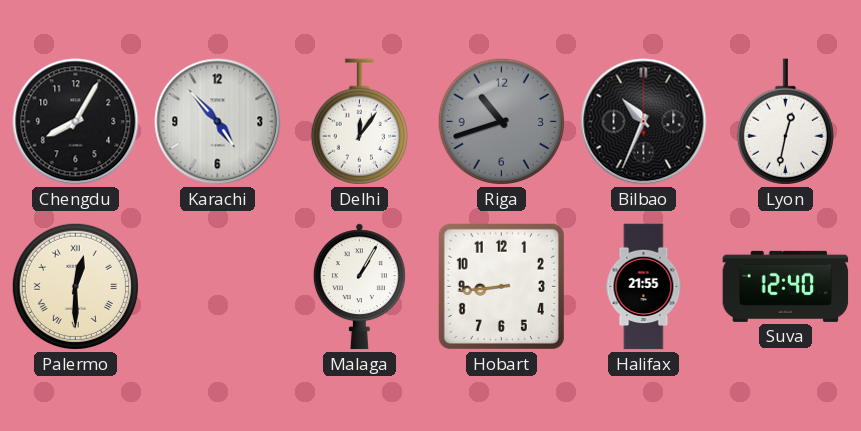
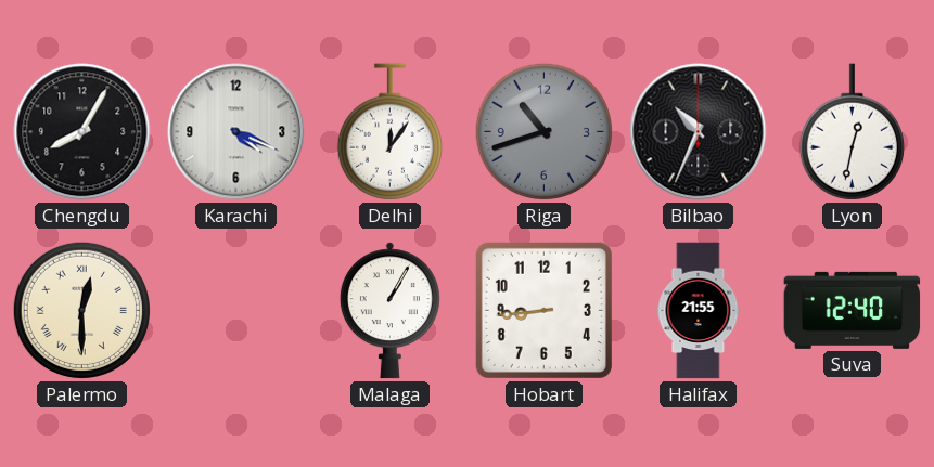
Karachi: 4:53 -> 4:19
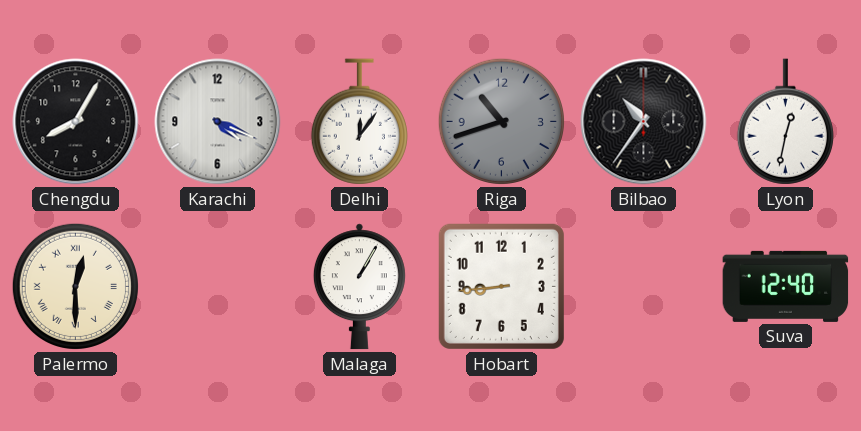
Bilbao: 10:34 -> 10:36
Halifax: 21:55 -> none
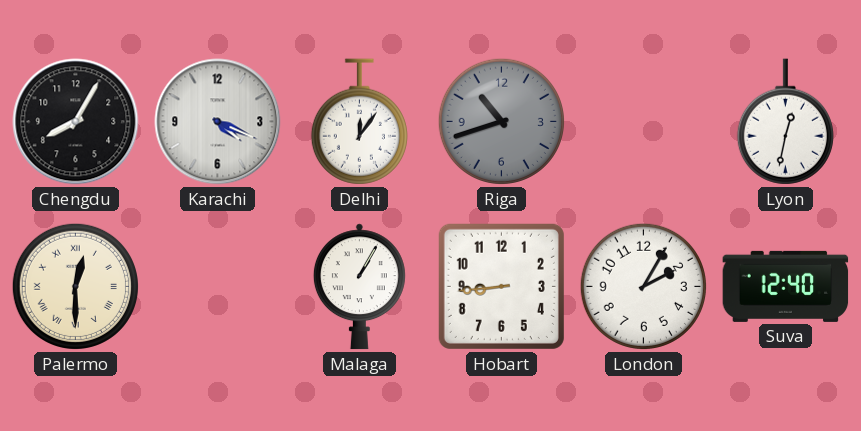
Bilbao: 10:36 -> none
London: none -> 2:05
